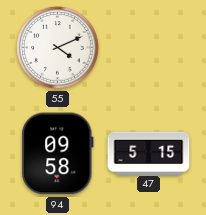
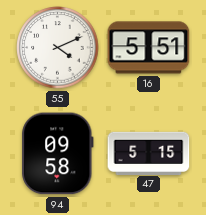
16: none -> 5:51
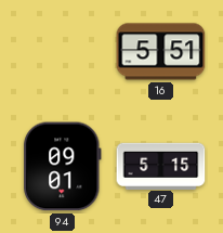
55: 4:11 -> none
94: 09:58 -> 09:01
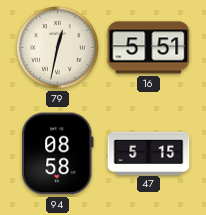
79: none -> 12:32
94: 09:01 -> 08:58
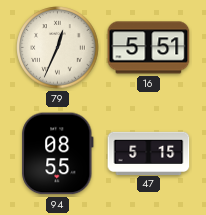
79: 12:32 -> 12:34
94: 08:58 -> 08:55
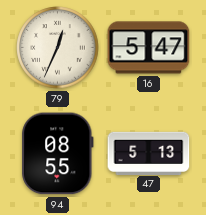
16: 5:51 -> 5:47
47: 5:15 -> 5:13
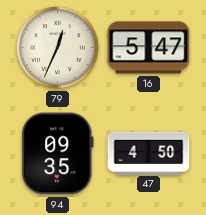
94: 08:55 -> 09:35
47: 5:13 -> 4:50
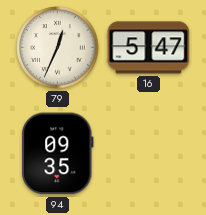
47: 4:50 -> none
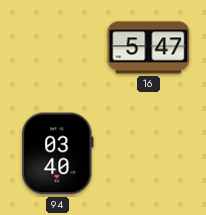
79: 12:34 -> none
94: 09:35 -> 03:40
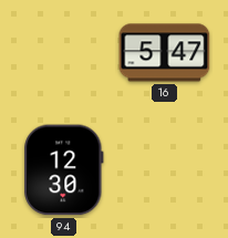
94: 03:40 -> 12:30
